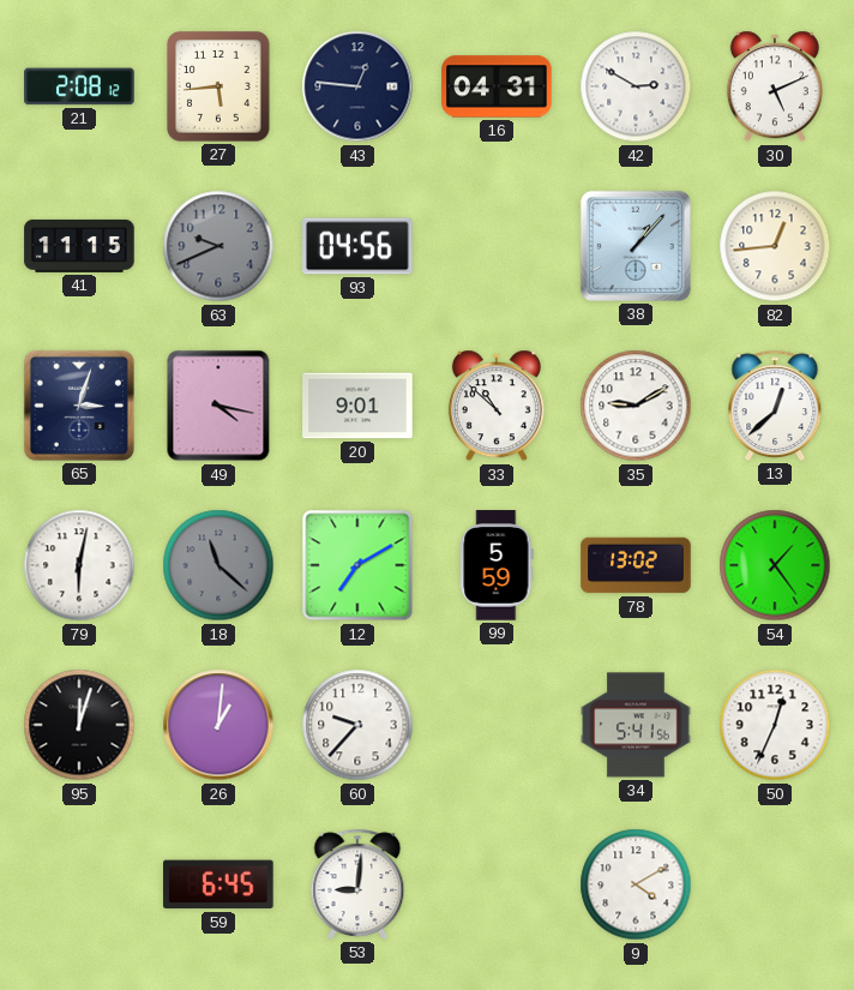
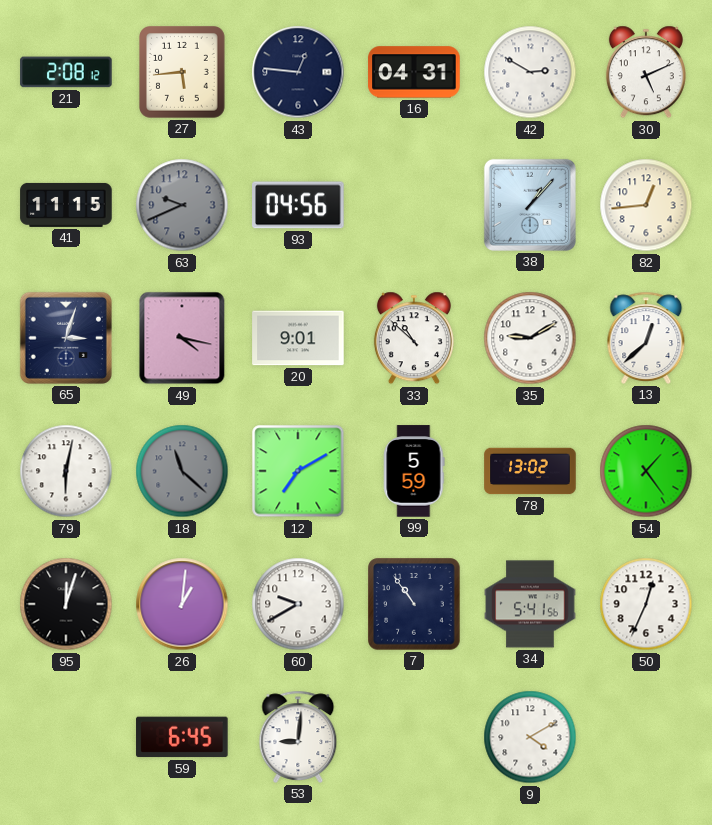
60: 9:37 -> 9:40
7: none -> 10:54
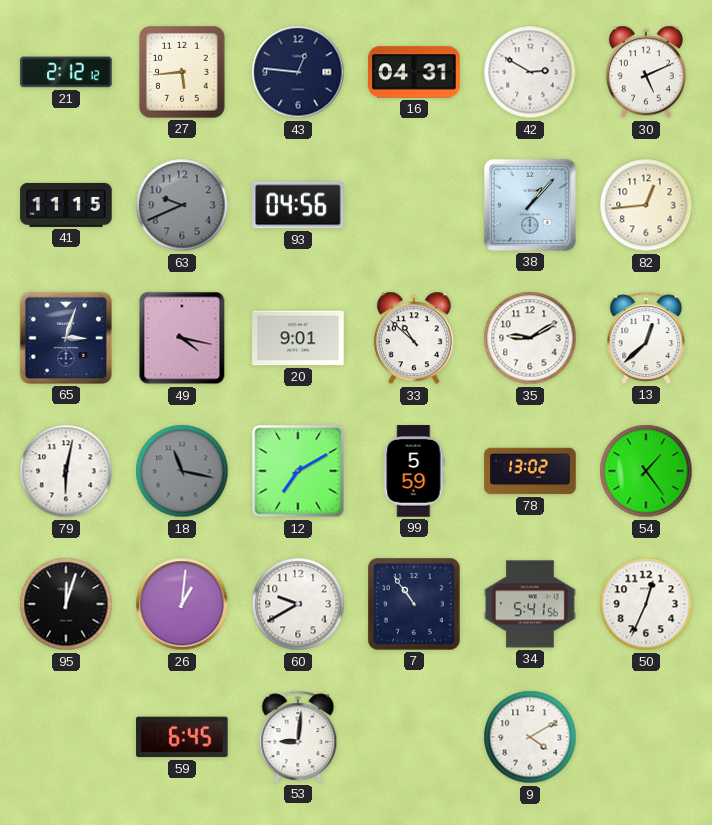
21: 2:08 -> 2:12
18: 11:22 -> 11:17
